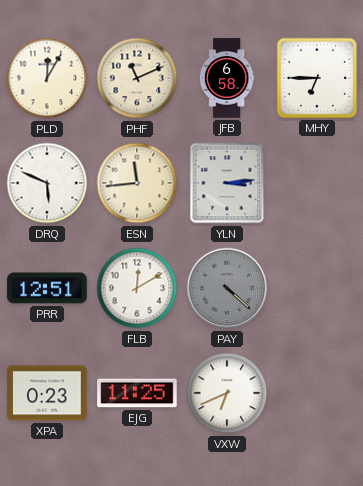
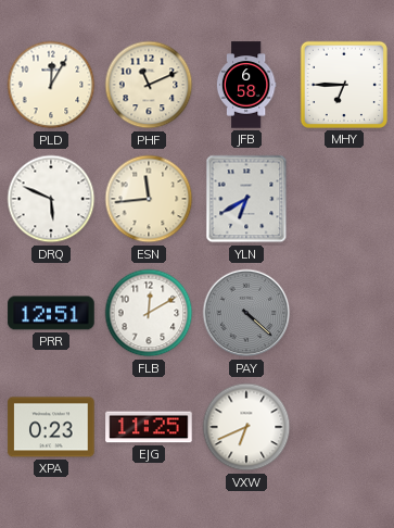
YLN: 3:14 -> 6:40
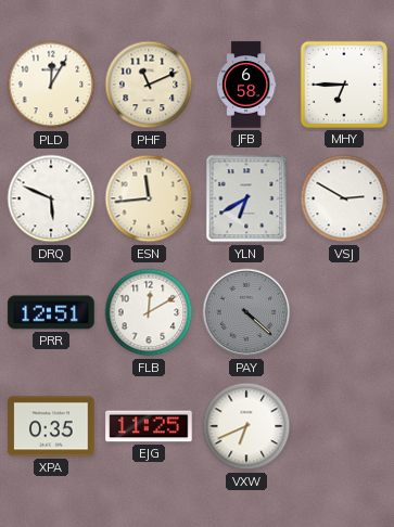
VSJ: none -> 2:50
XPA: 0:23 -> 0:35
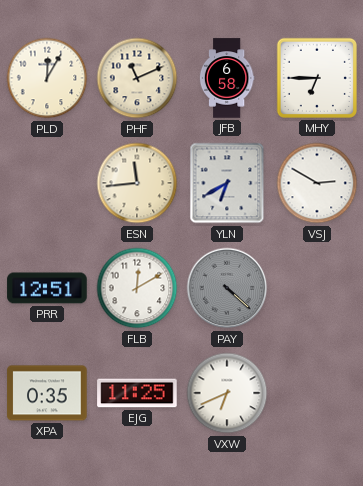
DRQ: 5:49 -> none
